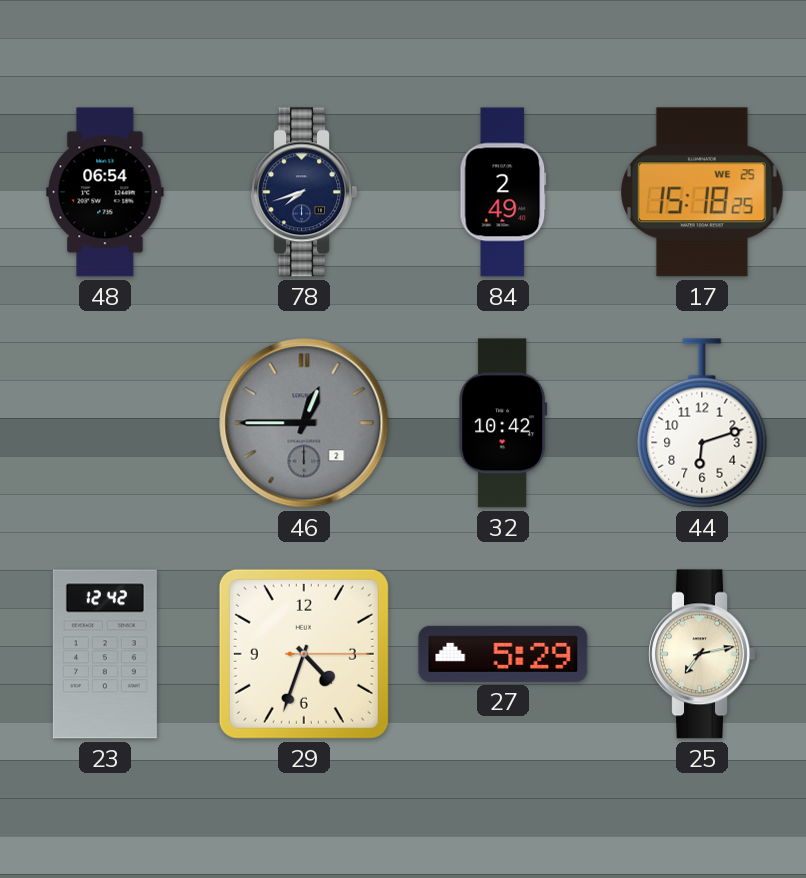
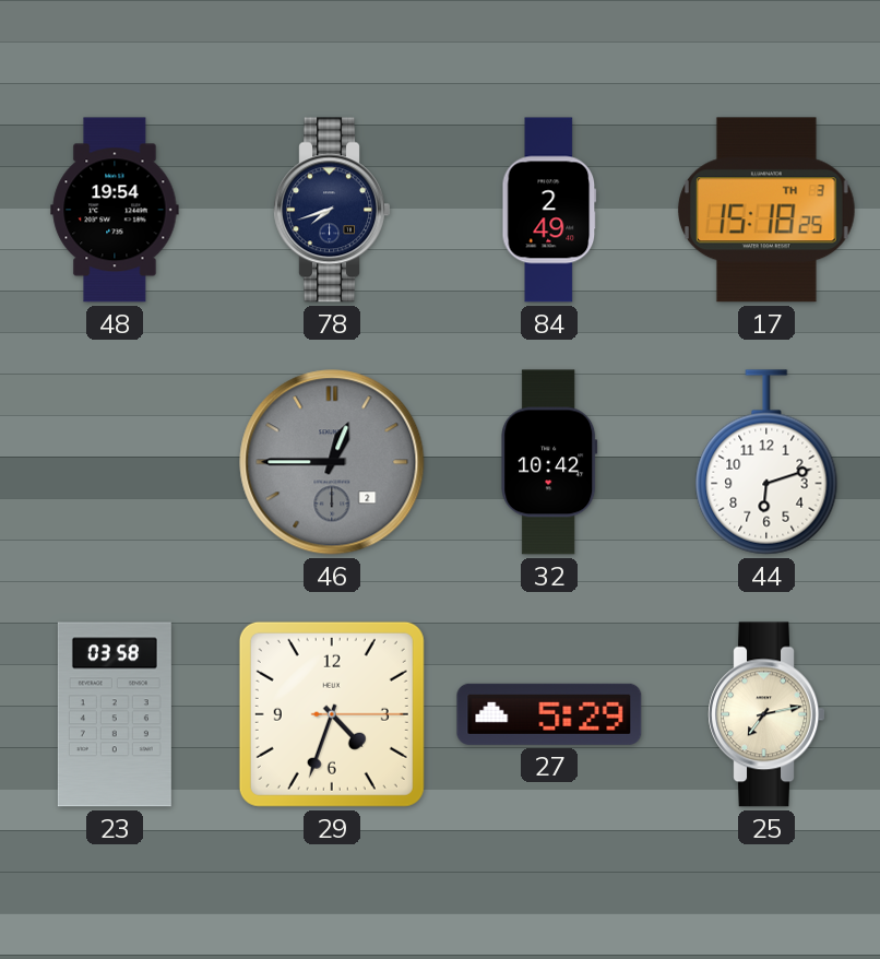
48: 06:54 -> 19:54
17 date: WE 25 -> TH 3
23: 12:42 -> 03:58
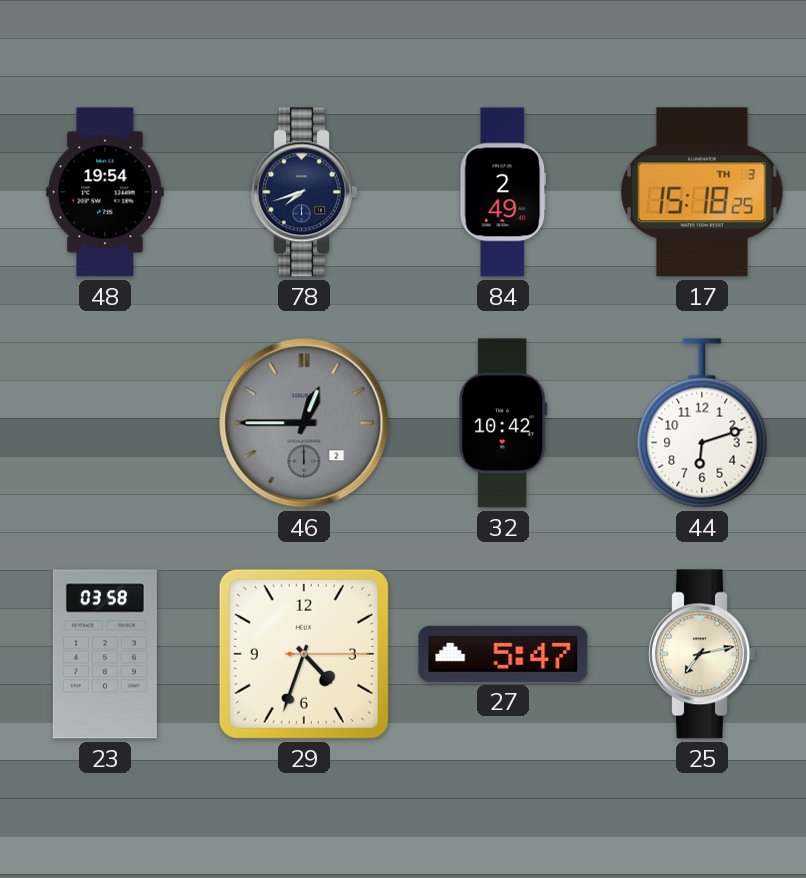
27: 5:29 -> 5:47
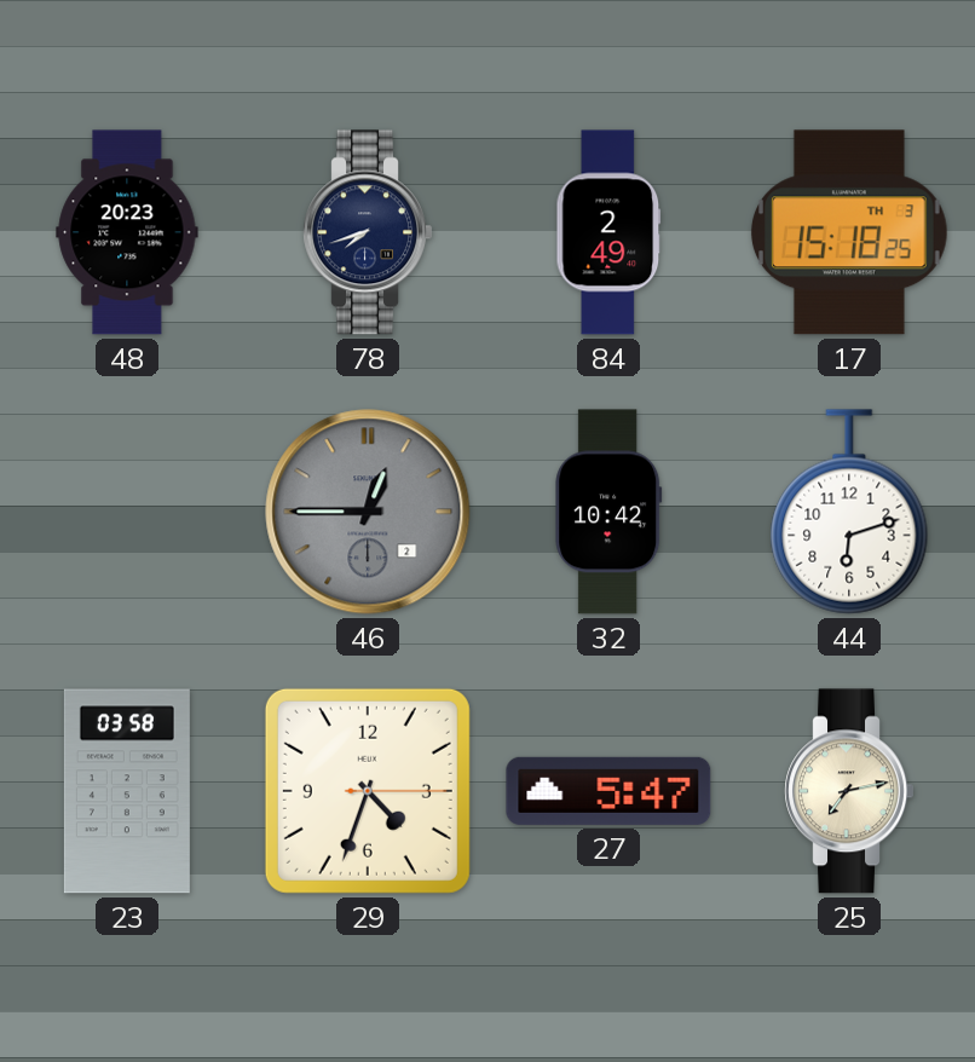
48: 19:54 -> 20:23
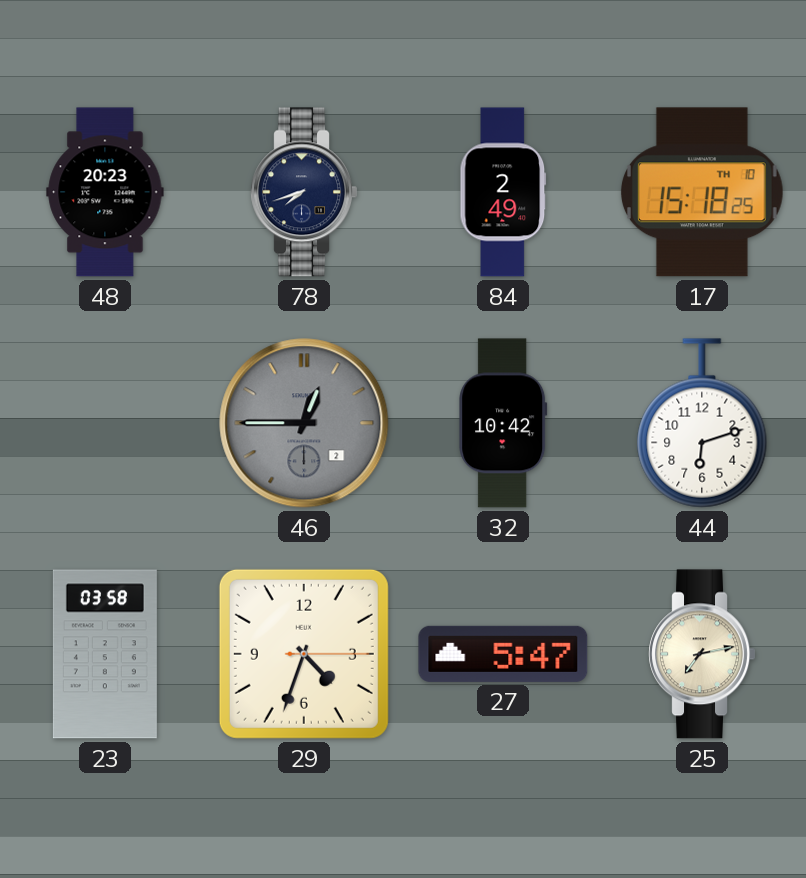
17 date: TH 3 -> TH 10
